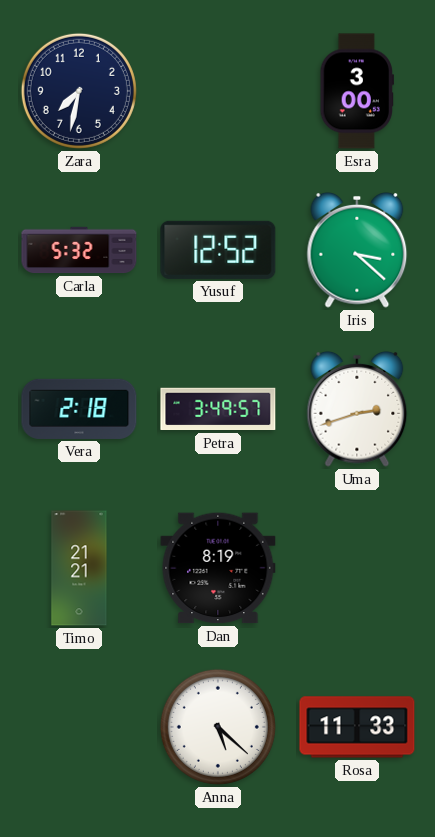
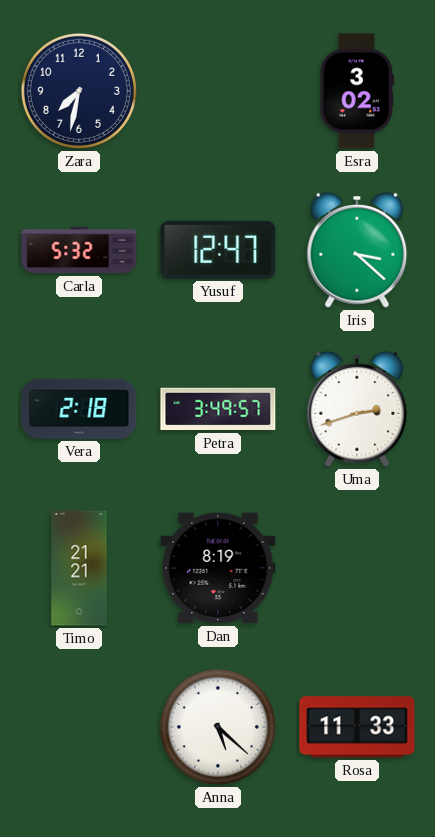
Esra: 3:00 -> 3:02
Yusuf: 12:52 -> 12:47
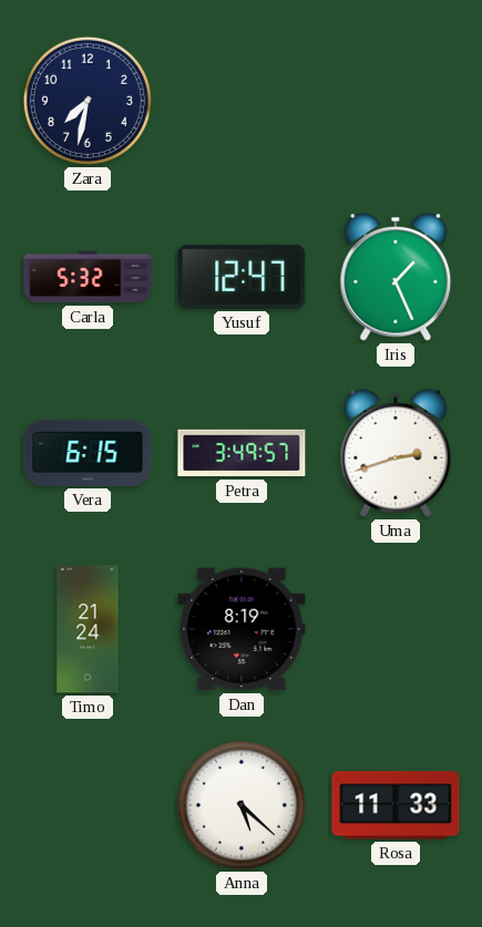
Esra: 3:02 -> none
Iris: 3:22 -> 1:26
Vera: 2:18 -> 6:15
Timo: 21:21 -> 21:24
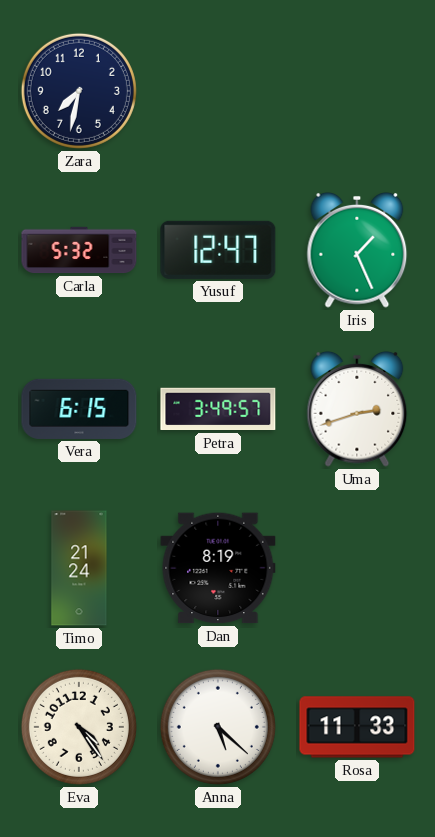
Eva: none -> 4:24
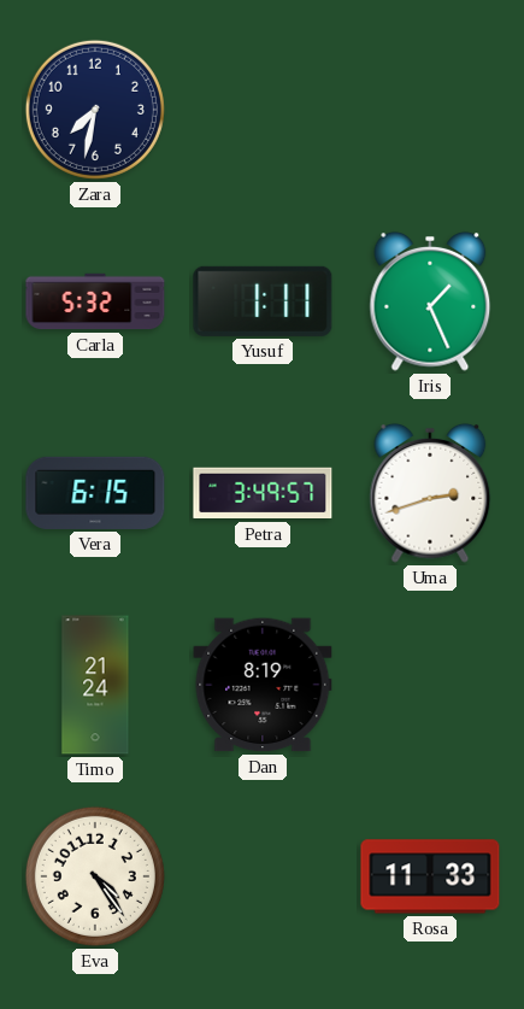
Yusuf: 12:47 -> 1:11
Anna: 5:22 -> none
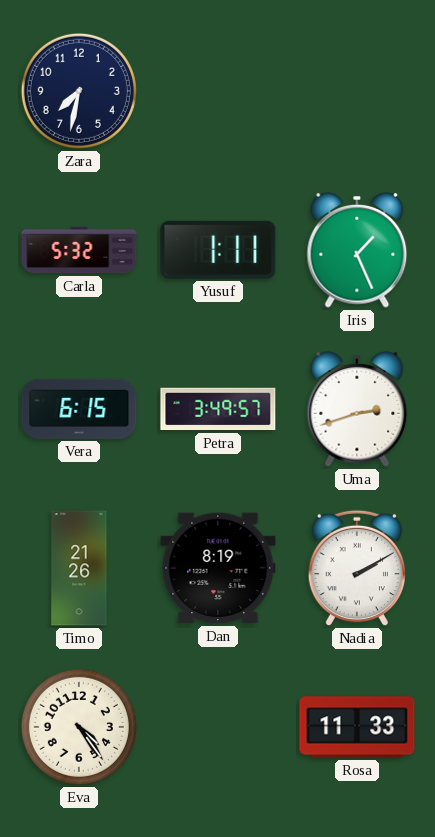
Timo: 21:24 -> 21:26
Nadia: none -> 2:10
